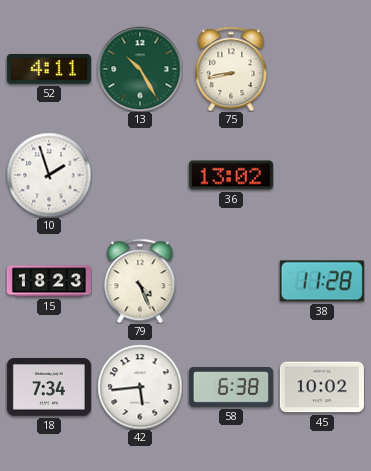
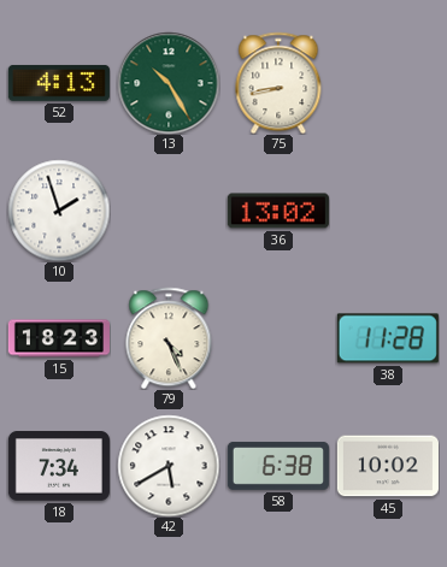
52: 4:11 -> 4:13
42: 5:44 -> 5:40
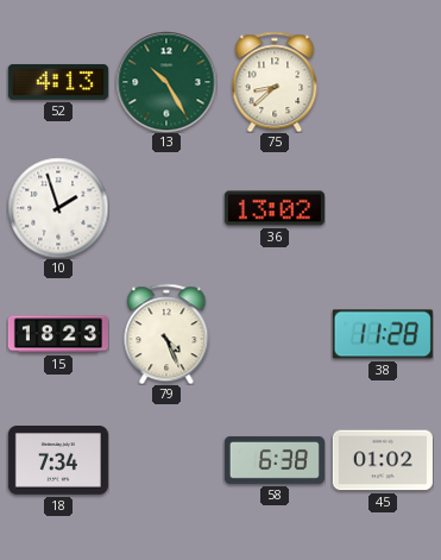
75: 8:43 -> 8:38
42: 5:40 -> none
45: 10:02 -> 01:02
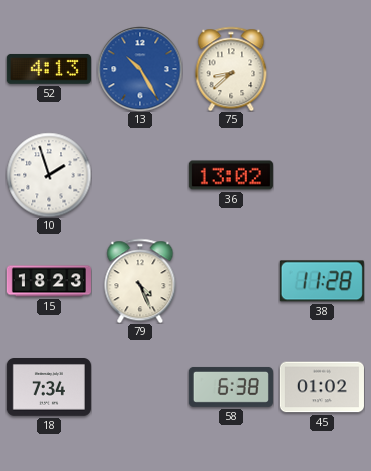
13 dial: green -> blue
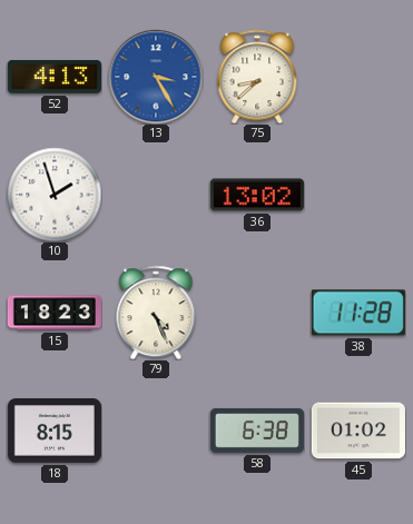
13: 10:25 -> 3:25
18: 7:34 -> 8:15
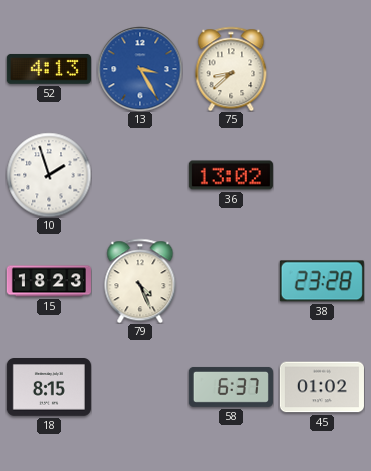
38: 11:28 -> 23:28
58: 6:38 -> 6:37
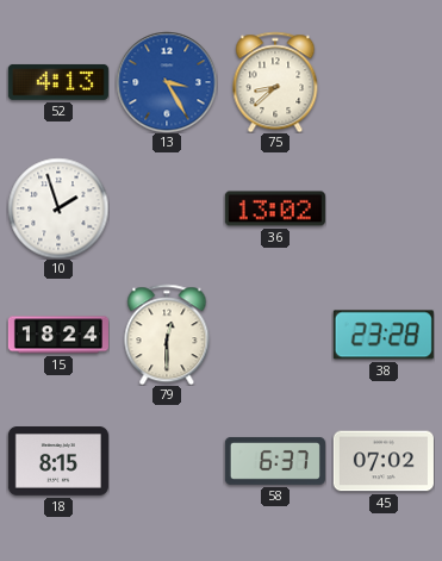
15: 18:23 -> 18:24
79: 4:26 -> 12:30
45: 01:02 -> 07:02
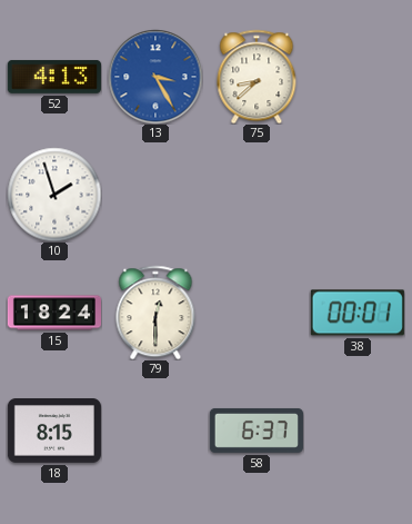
36: 13:02 -> none
38: 23:28 -> 00:01
45: 07:02 -> none
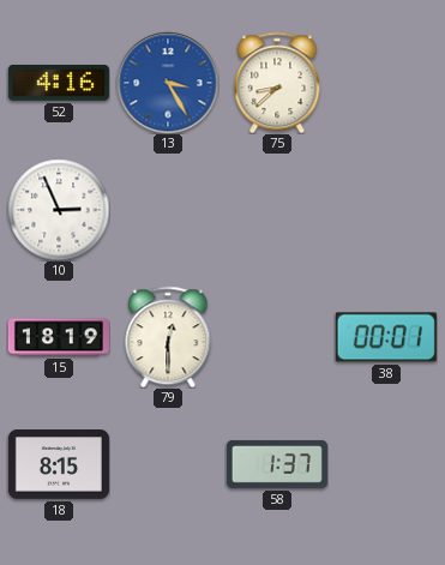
52: 4:13 -> 4:16
10: 1:57 -> 2:56
15: 18:24 -> 18:19
58: 6:37 -> 1:37
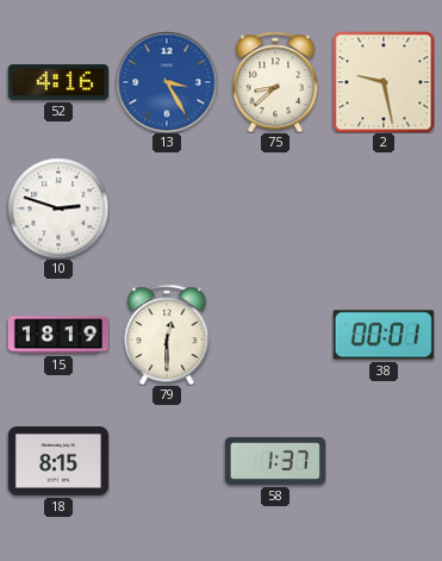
2: none -> 9:28
10: 2:56 -> 2:48
